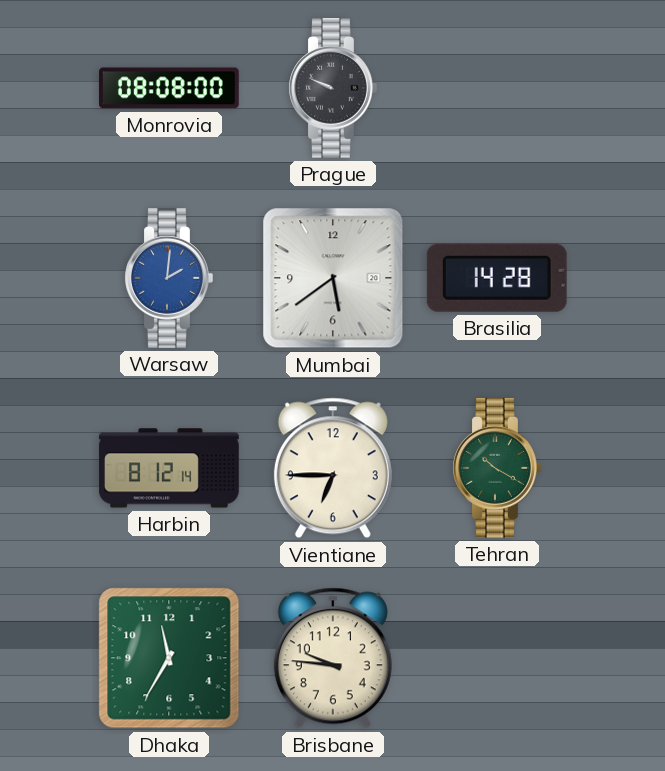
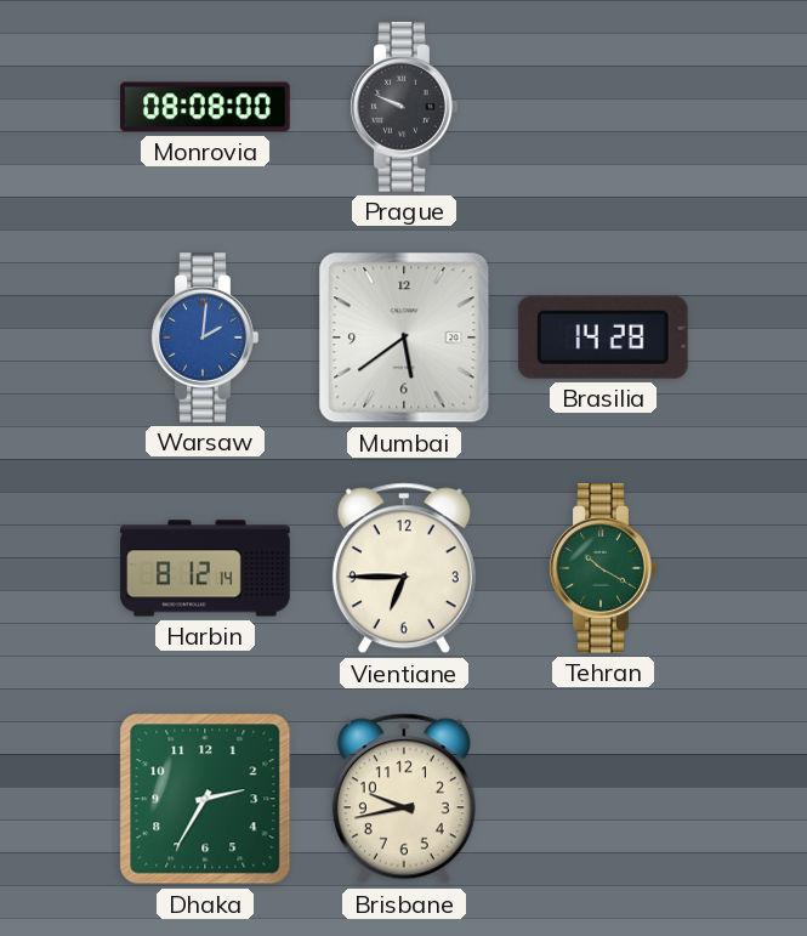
Dhaka: 11:35 -> 2:35
Brisbane: 9:46 -> 9:43
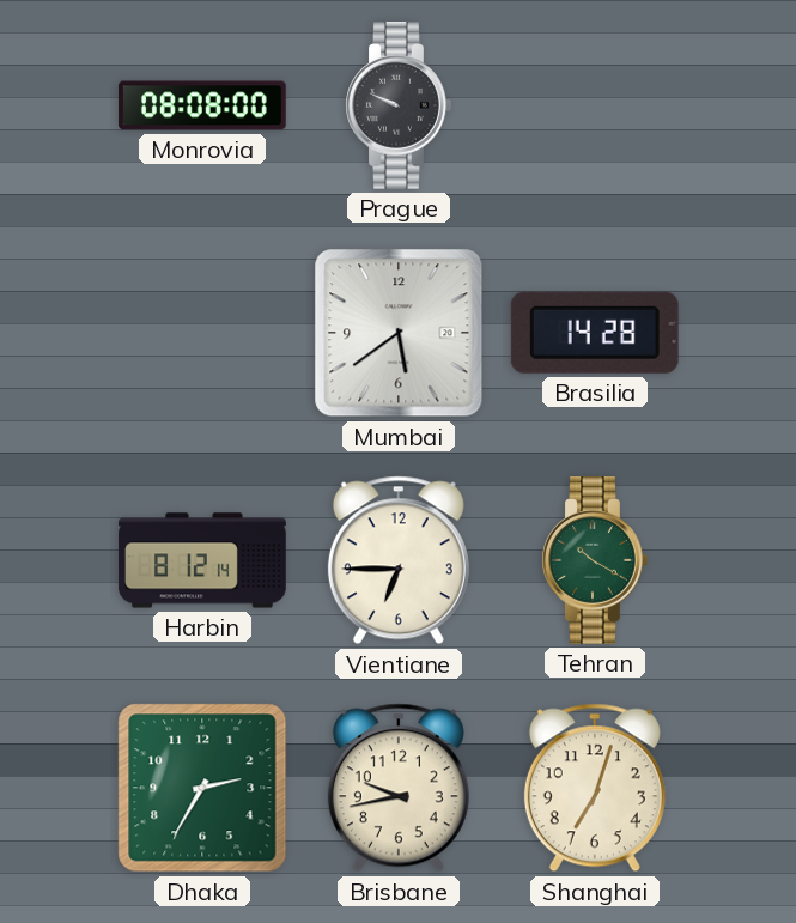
Warsaw: 2:01 -> none
Shanghai: none -> 7:03
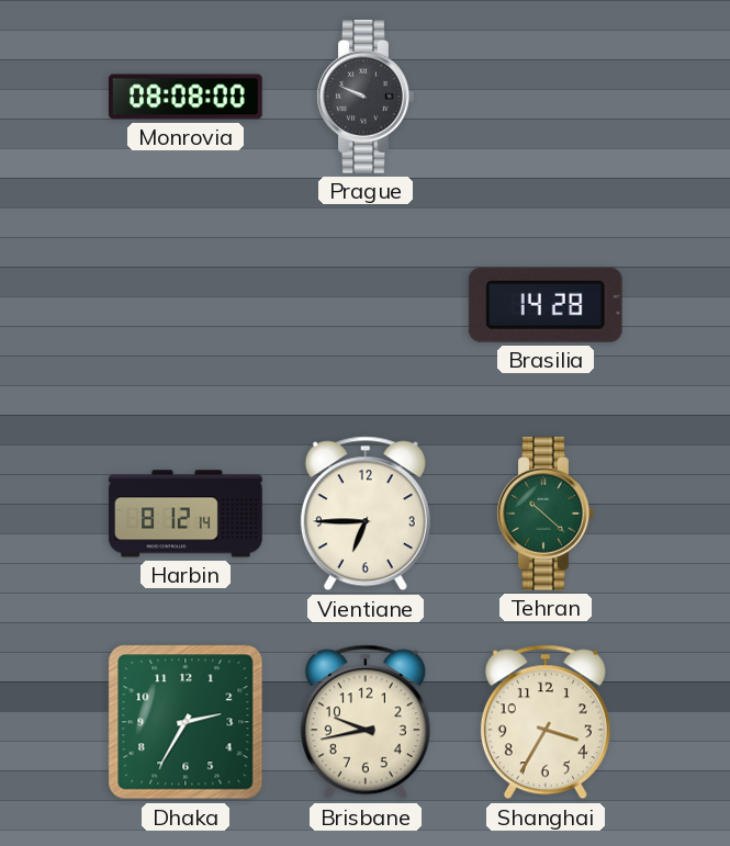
Mumbai: 5:39 -> none
Tehran: 10:20 -> 10:22
Shanghai: 7:03 -> 3:35
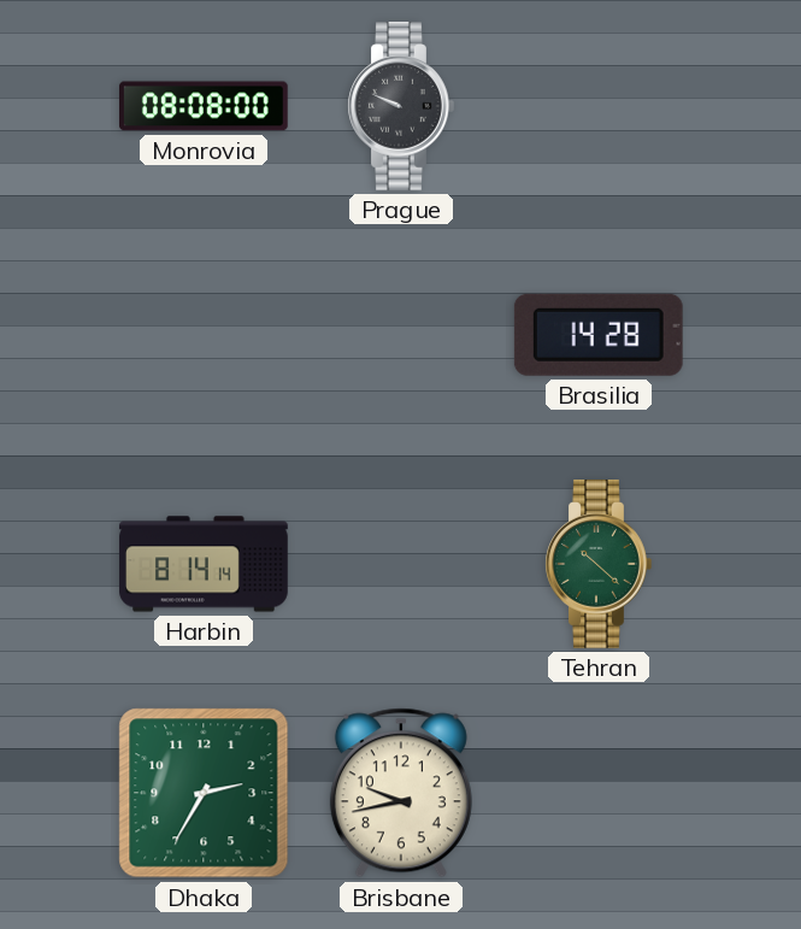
Harbin: 8:12 -> 8:14
Vientiane: 6:45 -> none
Shanghai: 3:35 -> none
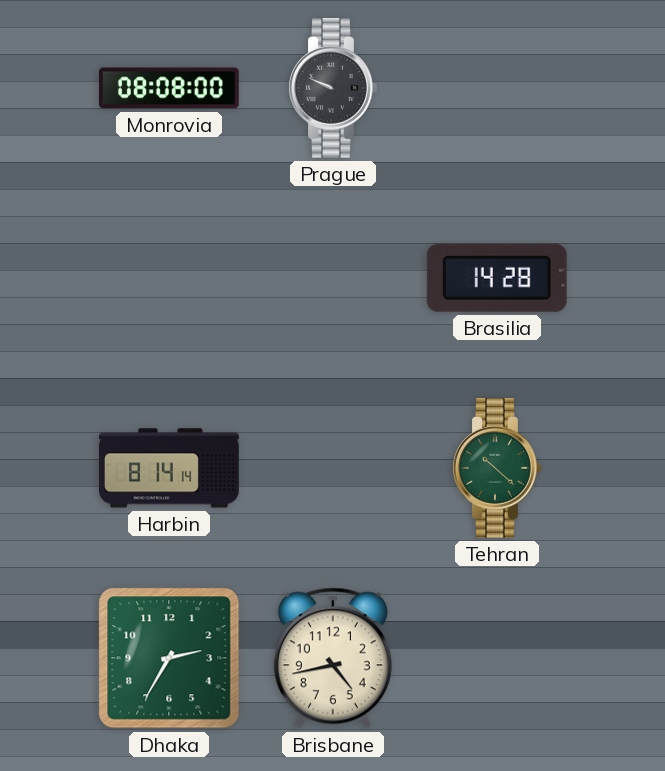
Brisbane: 9:43 -> 4:43
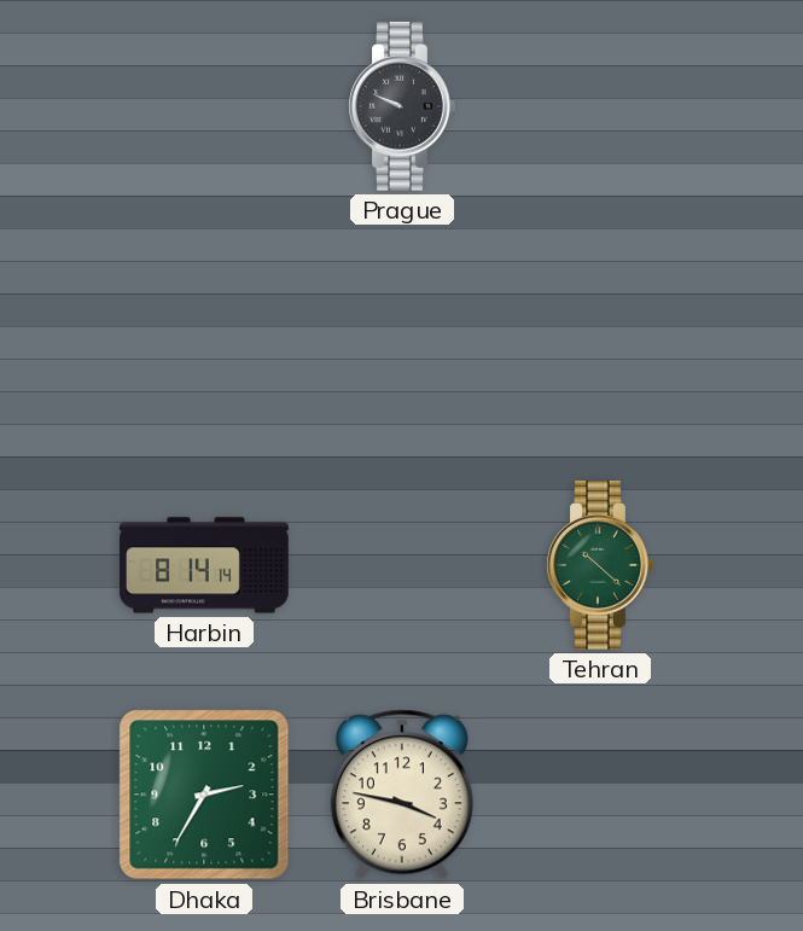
Monrovia: 08:08 -> none
Brasilia: 14:28 -> none
Brisbane: 4:43 -> 3:47
